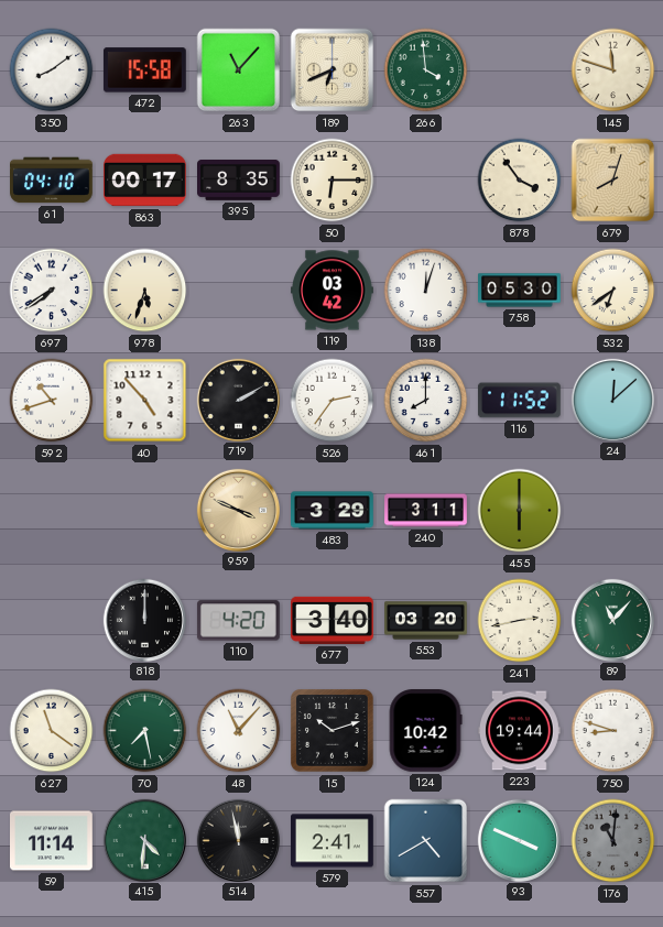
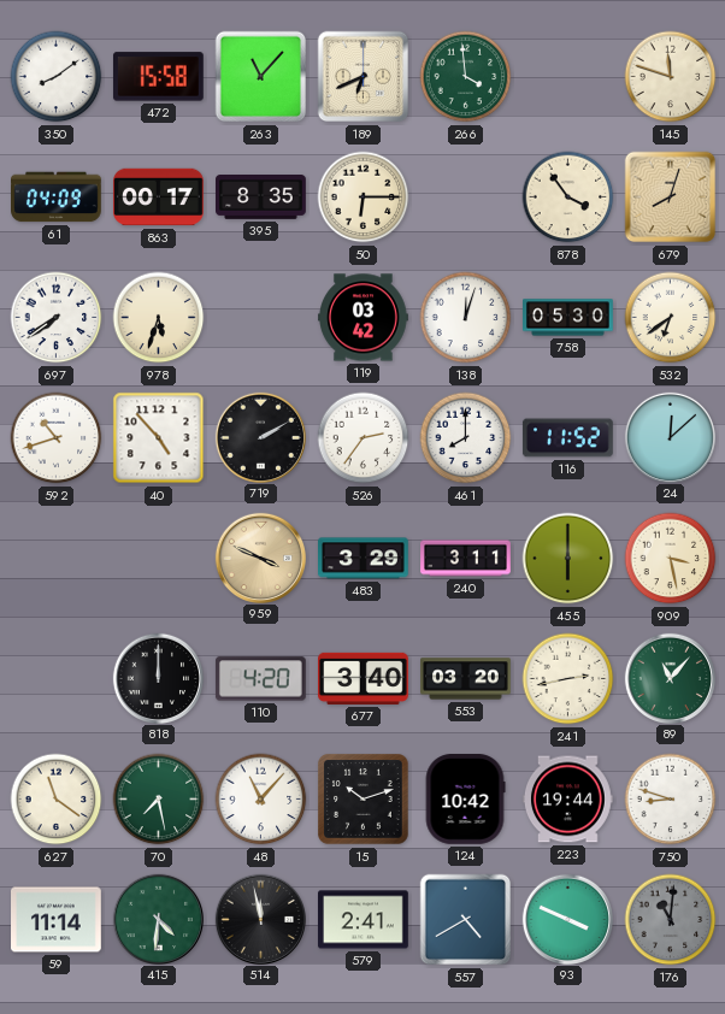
61: 04:10 -> 04:09
909: none -> 3:28
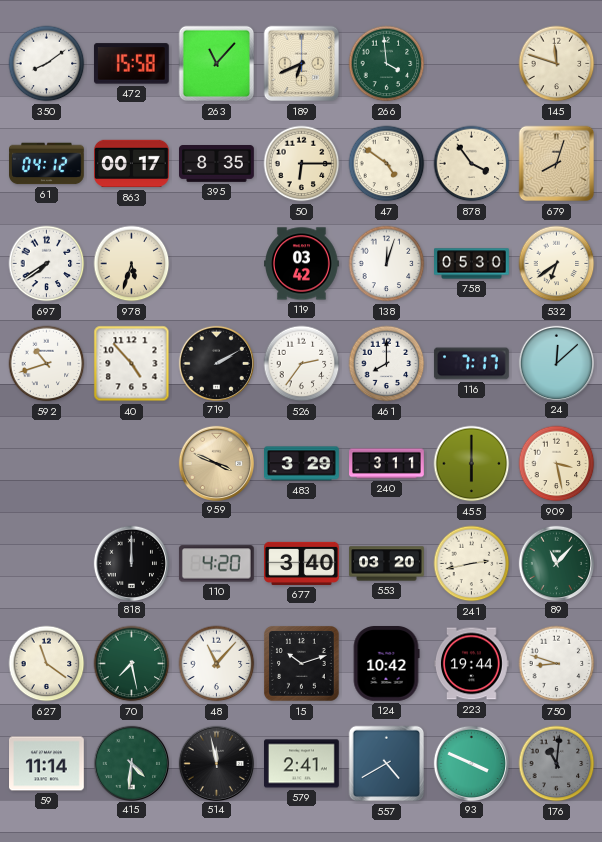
61: 04:09 -> 04:12
47: none -> 4:51
116: 11:52 -> 7:17
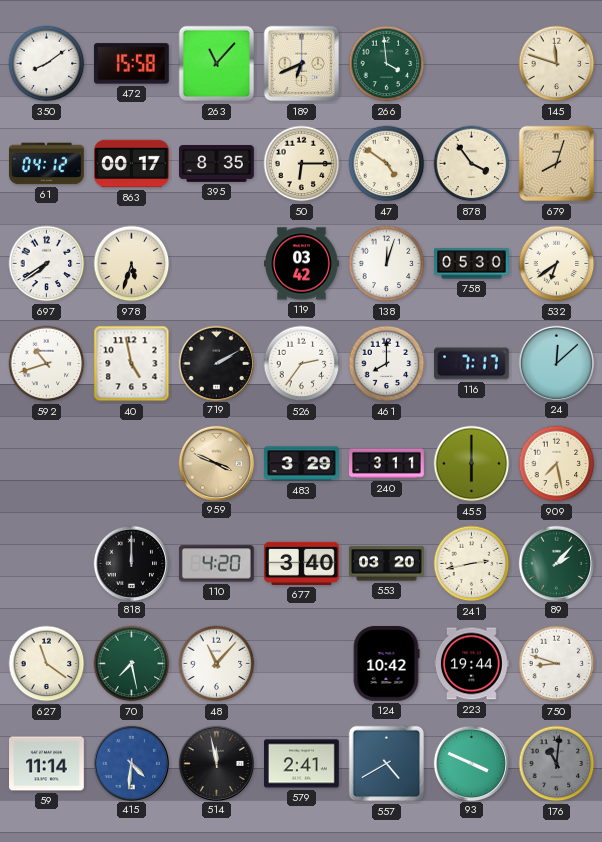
40: 4:53 -> 4:58
909: 3:28 -> 7:28
89: 11:07 -> 2:07
15: 10:12 -> none
415 dial: green -> blue
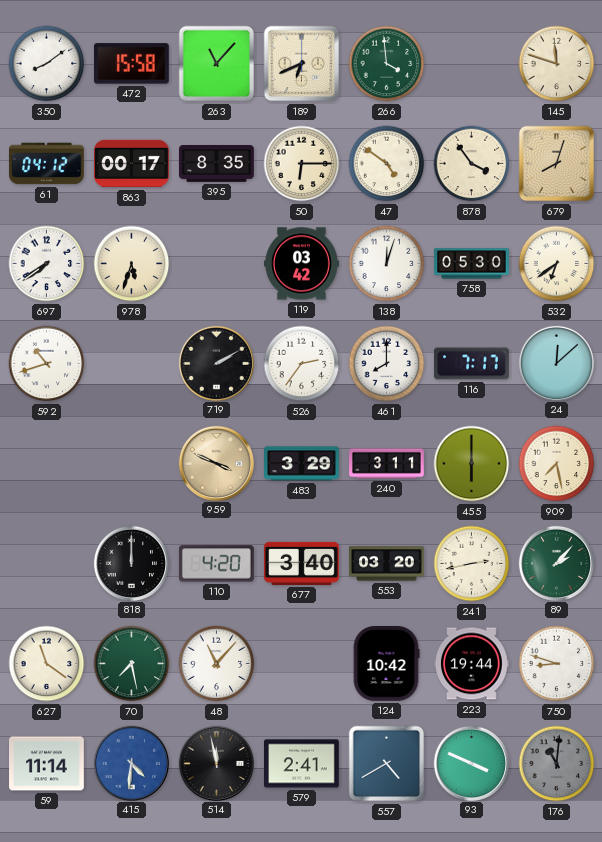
40: 4:58 -> none
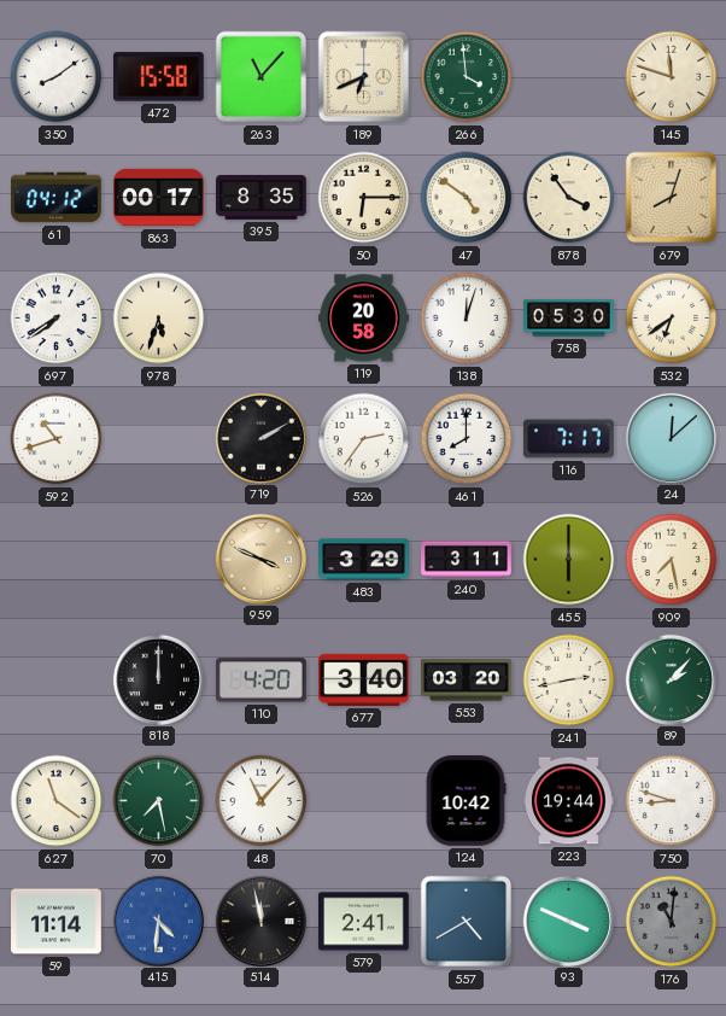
119: 03:42 -> 20:58
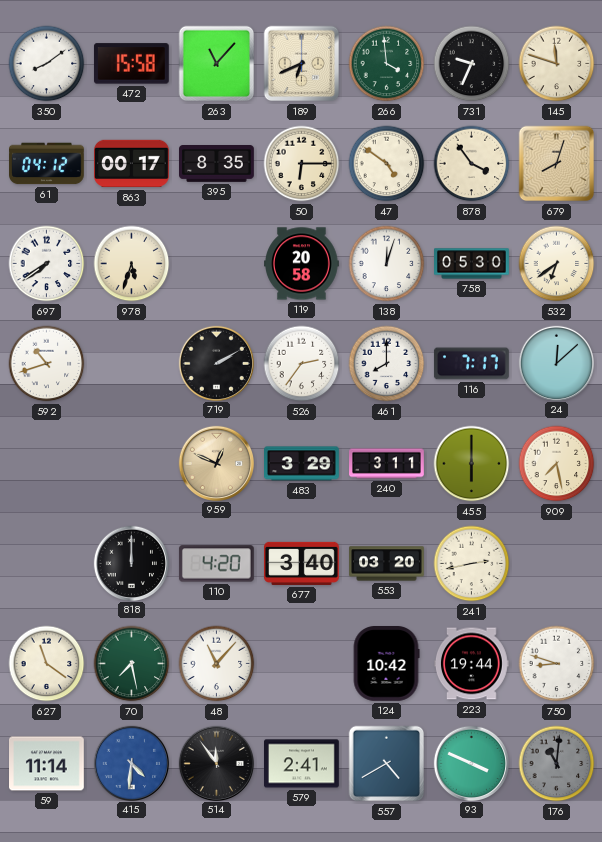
731: none -> 9:34
959: 3:49 -> 12:49
89: 2:07 -> none
514: 11:58 -> 11:54
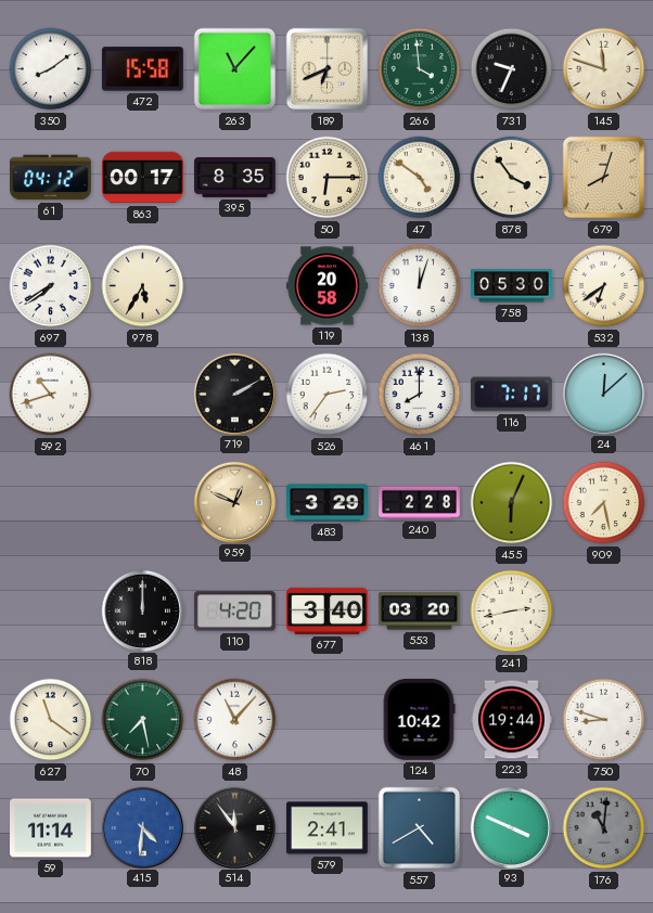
978: 5:33 -> 5:35
240: 3:11 -> 2:28
455: 6:00 -> 6:04
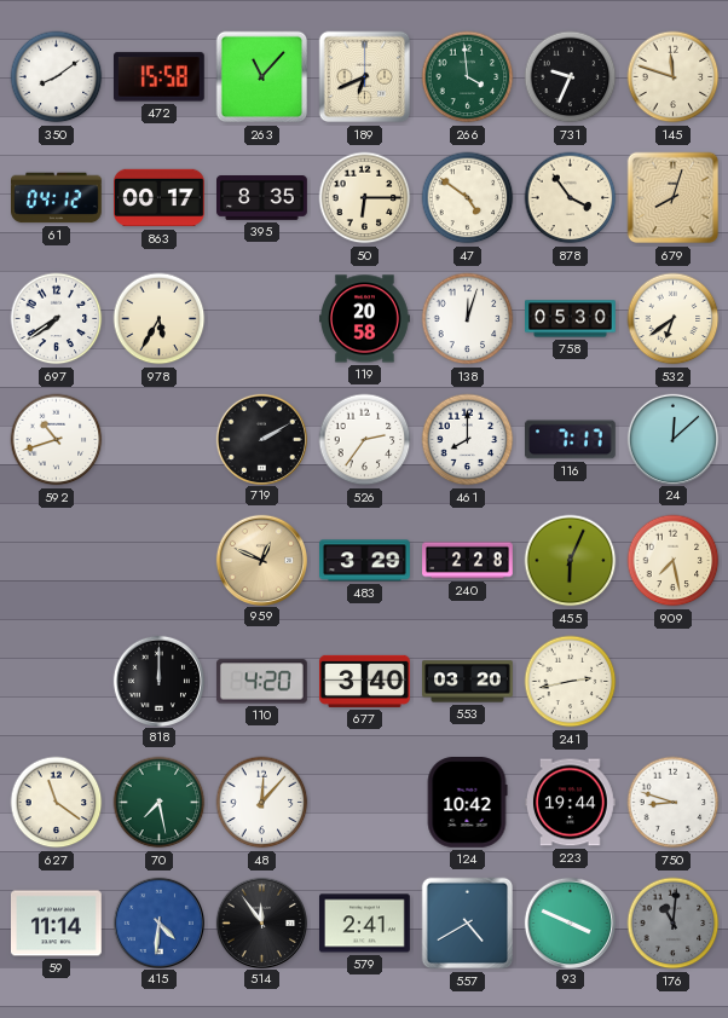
48: 11:07 -> 12:07
